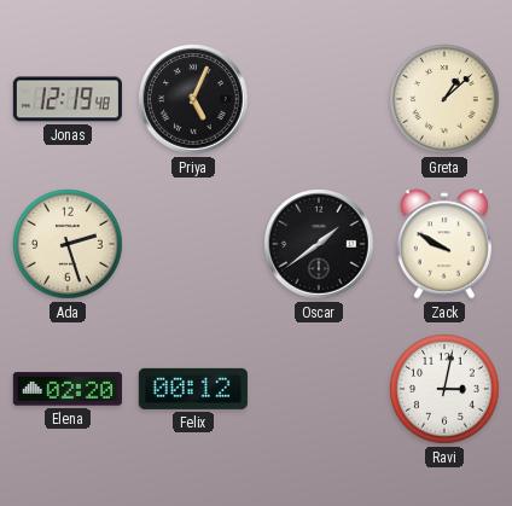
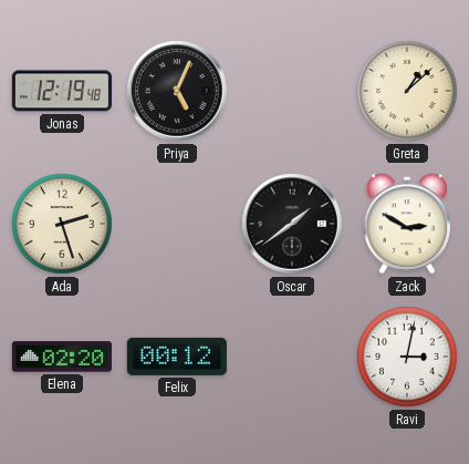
Zack: 9:50 -> 2:50
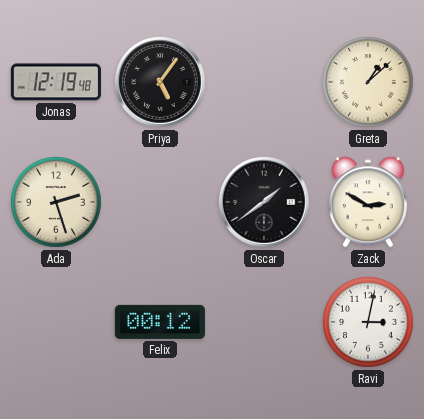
Priya: 5:04 -> 5:06
Elena: 02:20 -> none
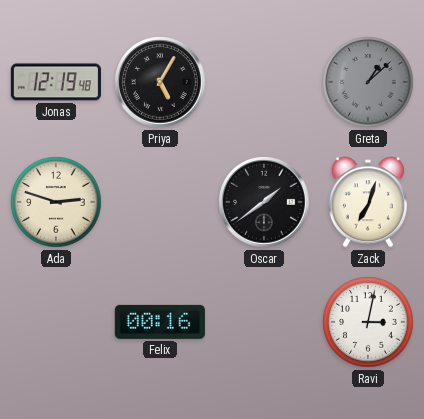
Priya: 5:06 -> 5:05
Greta dial: cream -> grey
Ada: 2:27 -> 2:48
Zack: 2:50 -> 7:03
Felix: 00:12 -> 00:16
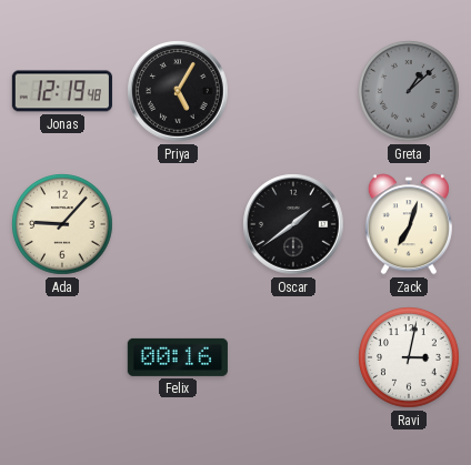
Ada: 2:48 -> 9:07
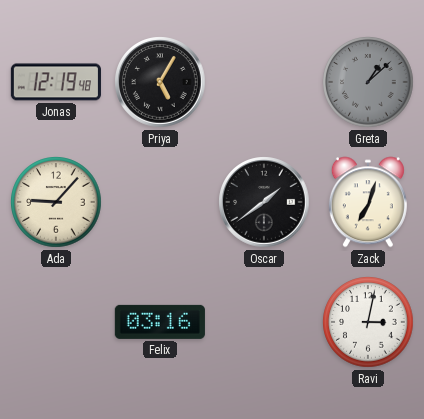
Felix: 00:16 -> 03:16
